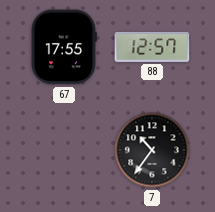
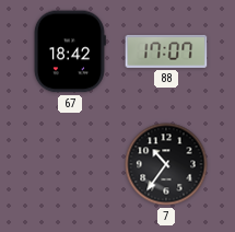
67: 17:55 -> 18:42
88: 12:57 -> 17:07
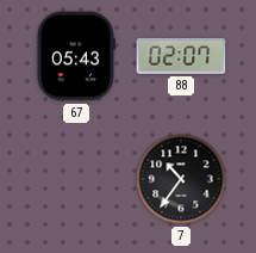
67: 18:42 -> 05:43
88: 17:07 -> 02:07
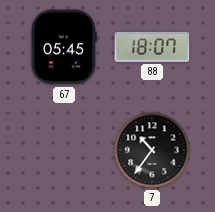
67: 05:43 -> 05:45
88: 02:07 -> 18:07
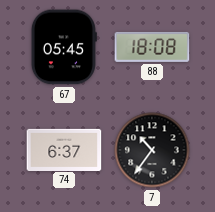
88: 18:07 -> 18:08
74: none -> 6:37
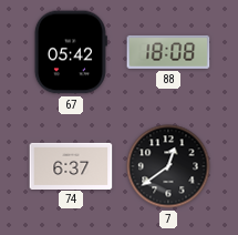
67: 05:45 -> 05:42
7: 10:36 -> 12:39
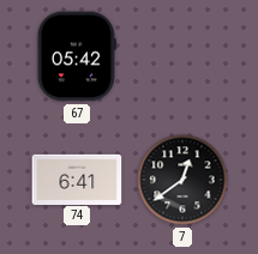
88: 18:08 -> none
74: 6:37 -> 6:41
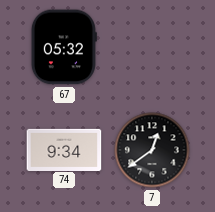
67: 05:42 -> 05:32
74: 6:41 -> 9:34
